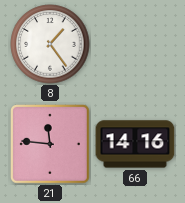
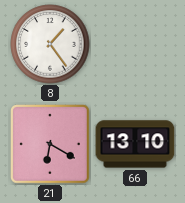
21: 11:46 -> 6:20
66: 14:16 -> 13:10
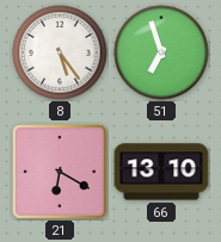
8: 1:24 -> 5:24
51: none -> 6:57
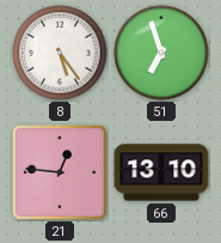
21: 6:20 -> 12:46
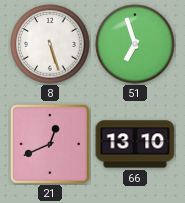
8: 5:24 -> 5:27
21: 12:46 -> 12:41
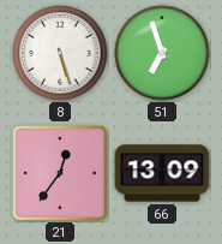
21: 12:41 -> 12:36
66: 13:10 -> 13:09
